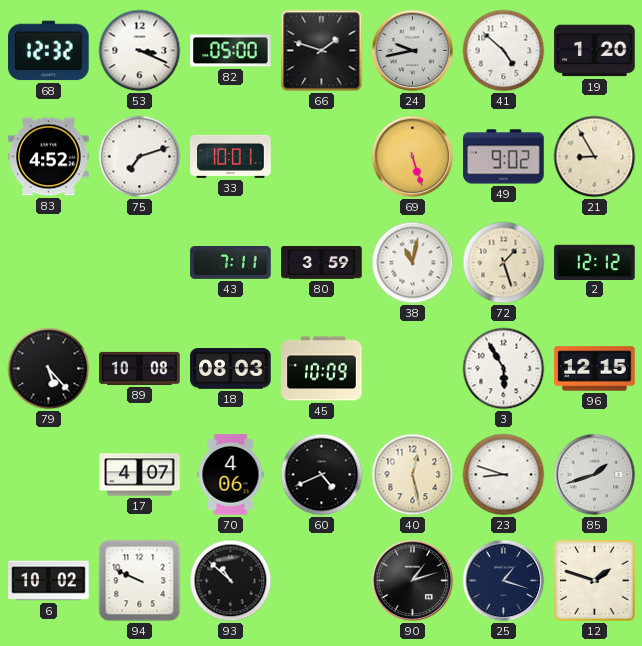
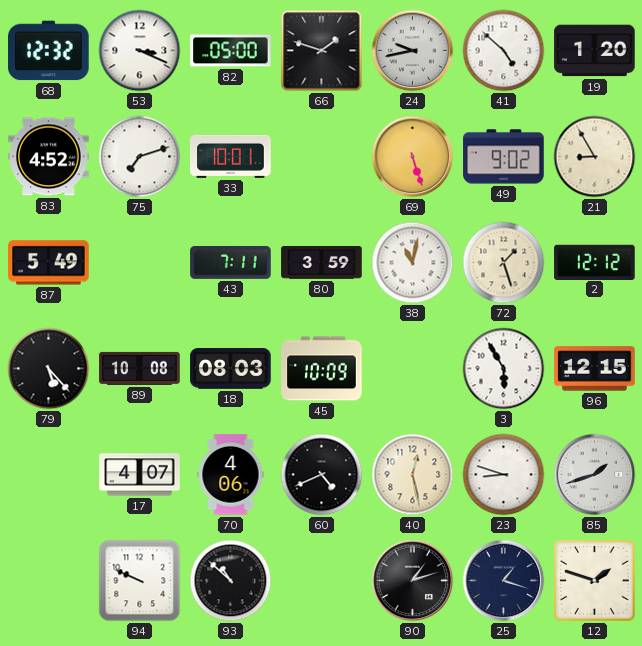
87: none -> 5:49
6: 10:02 -> none
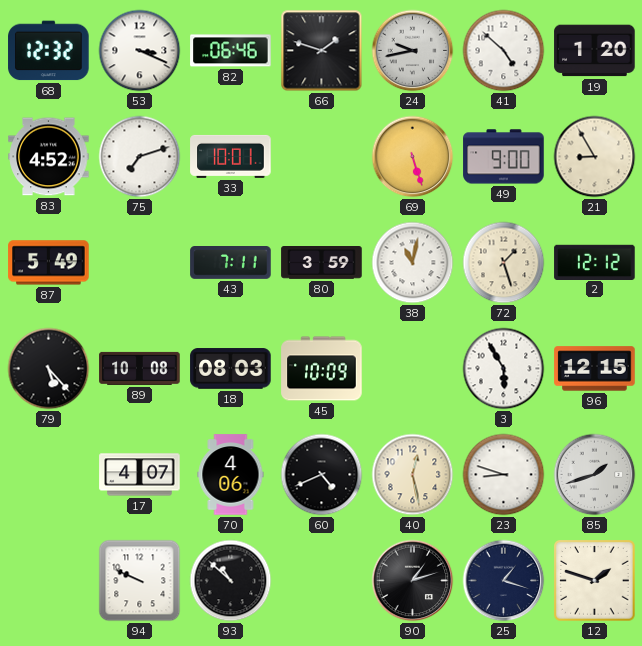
82: 05:00 -> 06:46
49: 9:02 -> 9:00
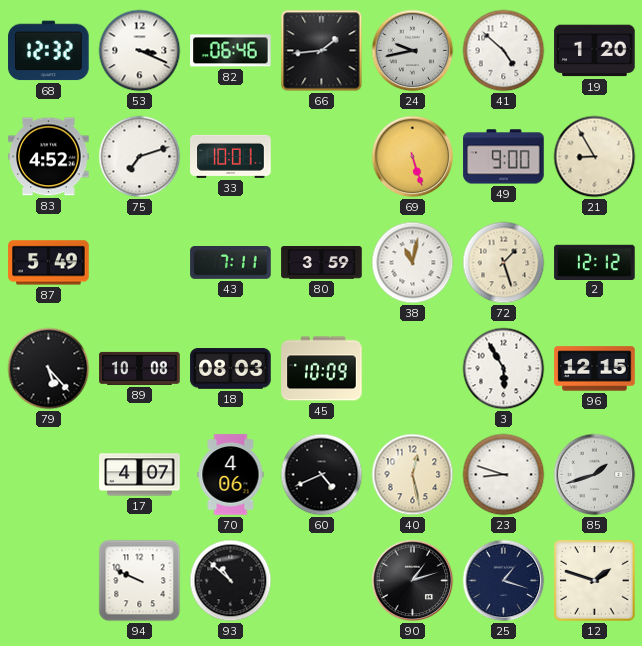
66: 1:48 -> 1:44
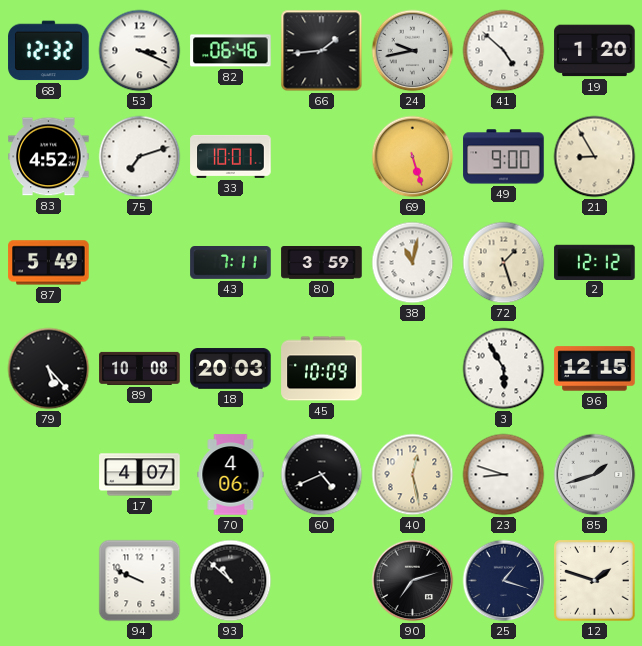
18: 08:03 -> 20:03
90: 1:12 -> 7:12
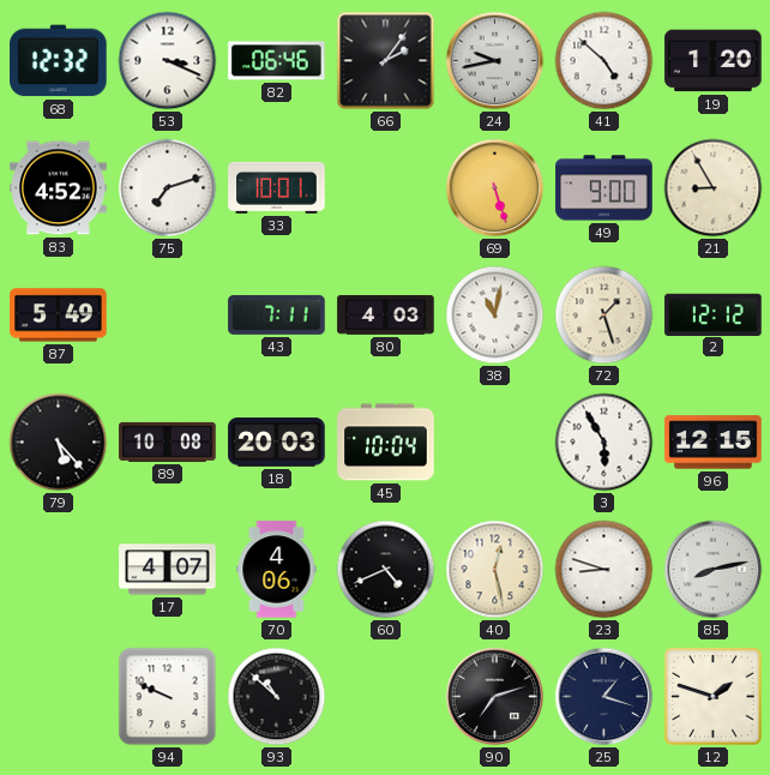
66: 1:44 -> 2:06
80: 3:59 -> 4:03
45: 10:09 -> 10:04
85: 1:42 -> 8:13
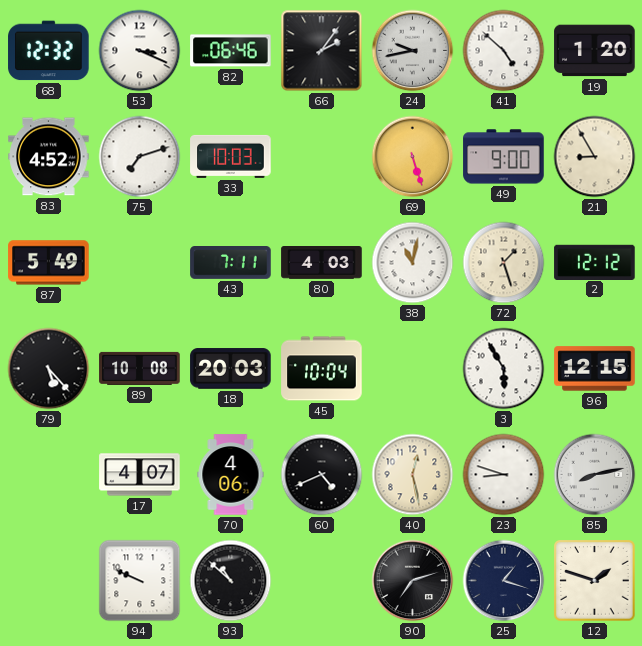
33: 10:01 -> 10:03
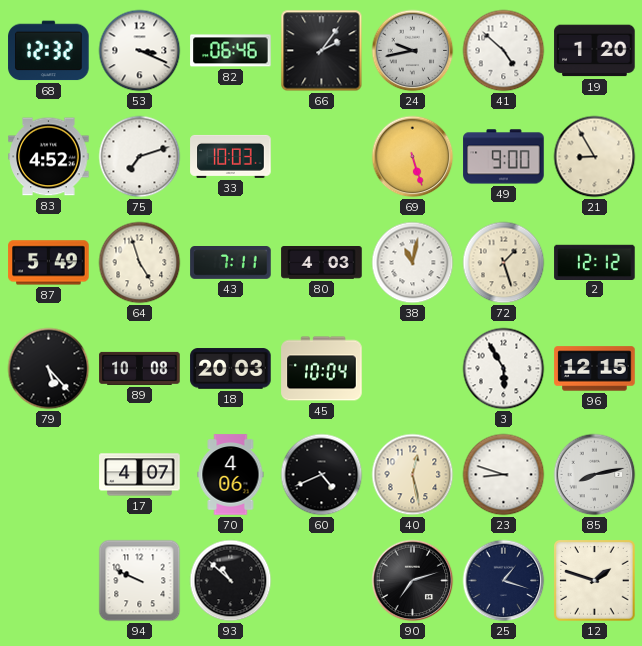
64: none -> 4:57
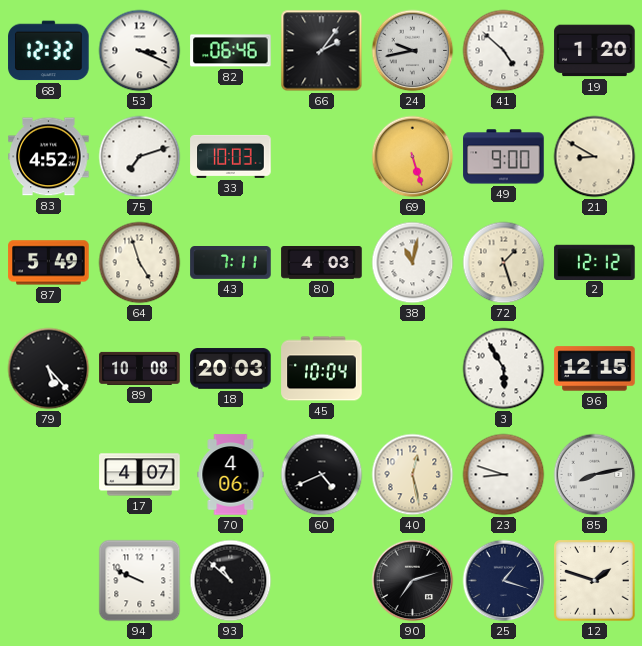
21: 8:55 -> 8:50
